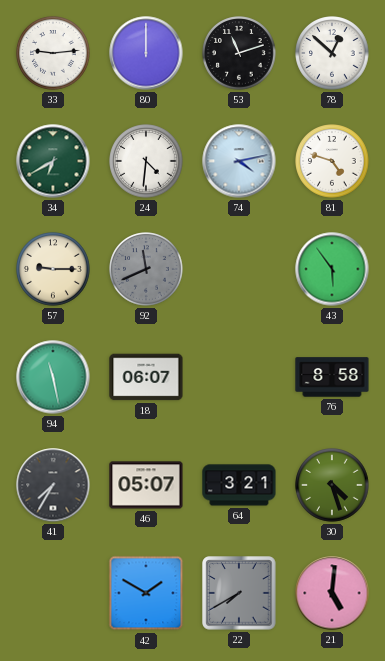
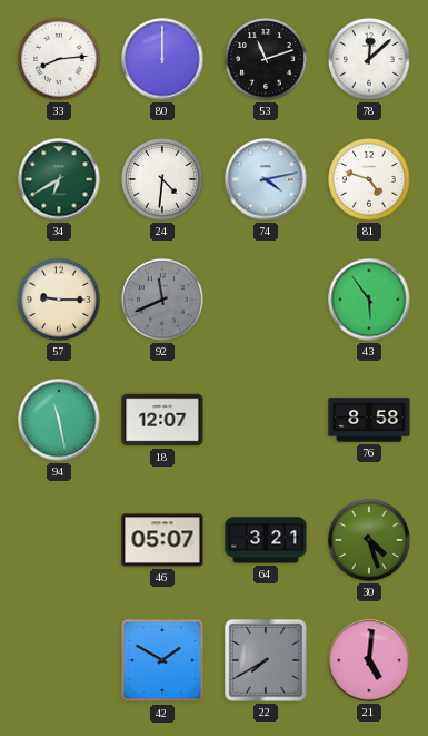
33: 9:14 -> 8:14
78: 12:52 -> 12:08
18: 06:07 -> 12:07
41: 7:35 -> none
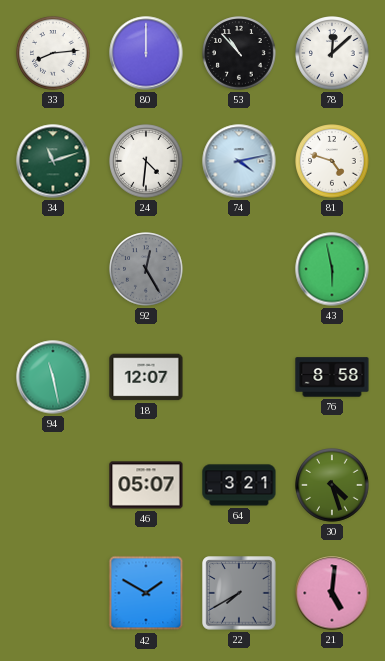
53: 11:12 -> 10:53
34: 6:40 -> 11:12
57: 9:15 -> none
92: 11:41 -> 12:25
43: 5:54 -> 5:58
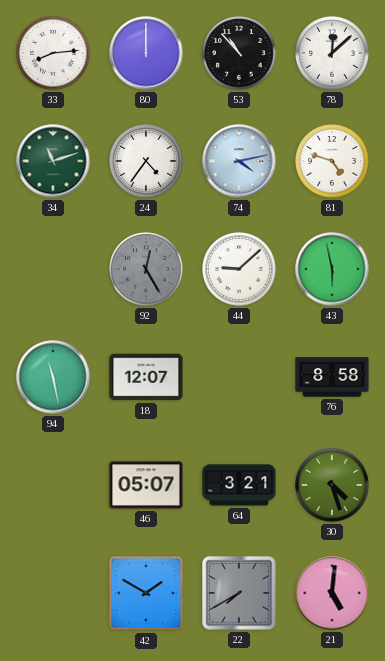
24: 4:31 -> 4:36
44: none -> 9:08
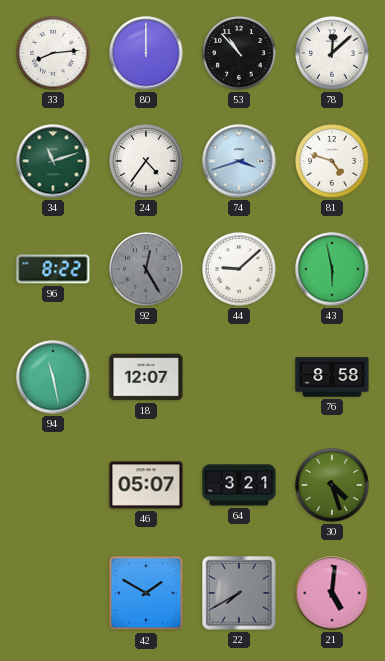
74: 4:13 -> 3:42
96: none -> 8:22
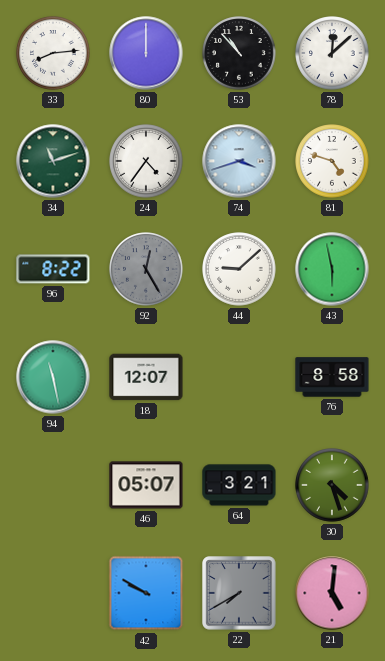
42: 1:50 -> 9:50
